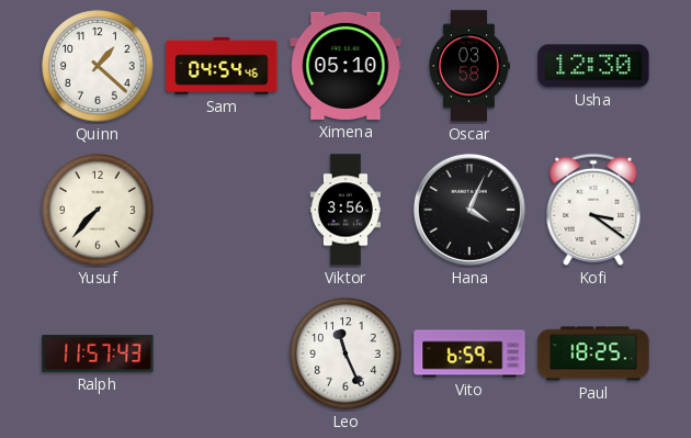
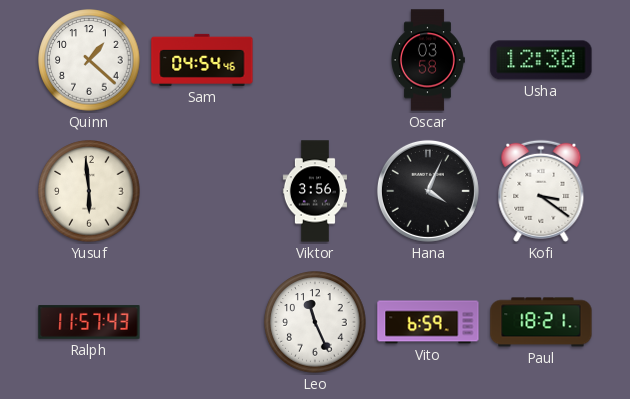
Ximena: 05:10 -> none
Yusuf: 7:37 -> 5:59
Paul: 18:25 -> 18:21
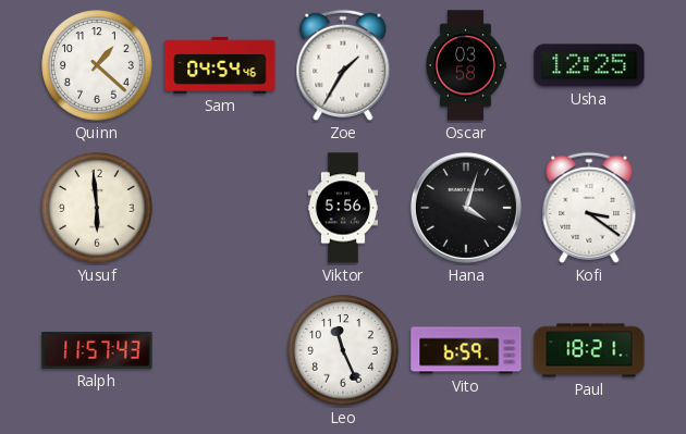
Zoe: none -> 1:35
Usha: 12:30 -> 12:25
Viktor: 3:56 -> 5:56
Hana: 4:04 -> 4:03
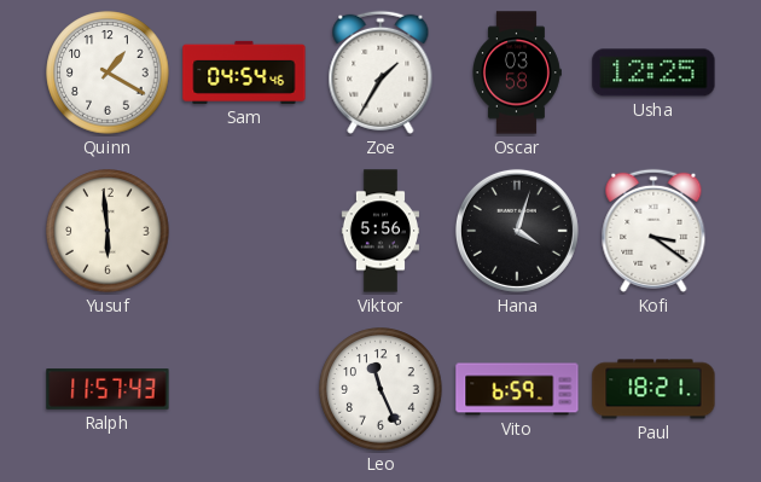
Quinn: 1:22 -> 1:20
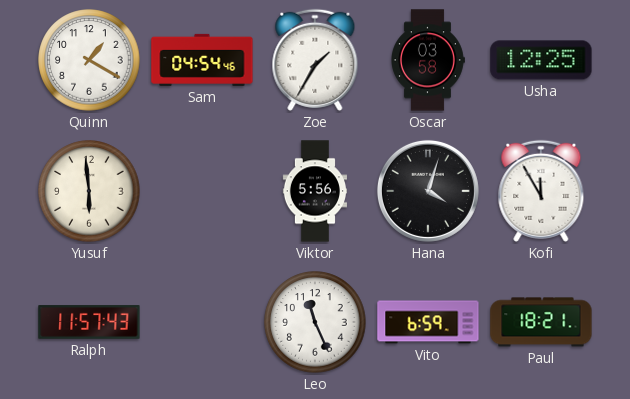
Kofi: 3:21 -> 11:55
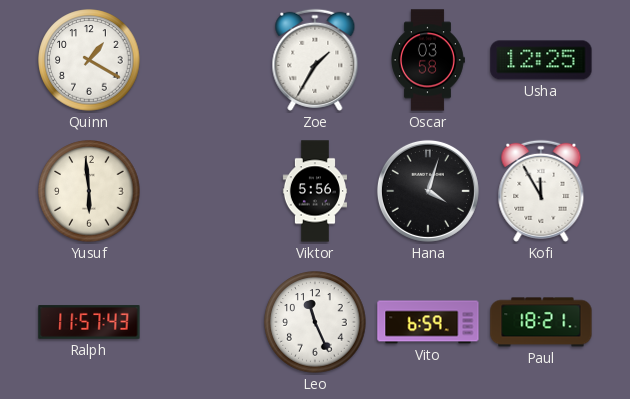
Sam: 04:54 -> none
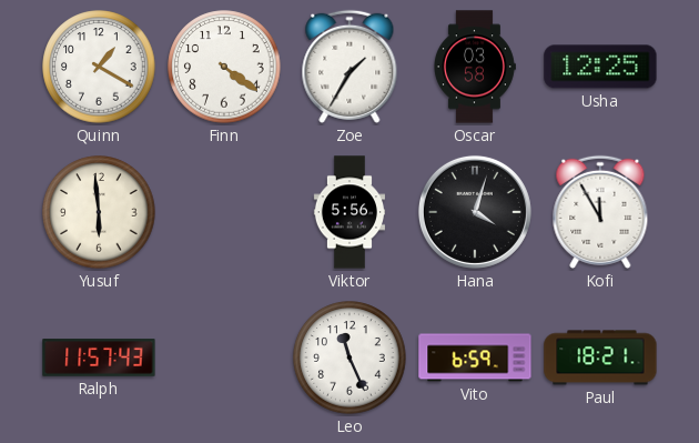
Finn: none -> 4:21
